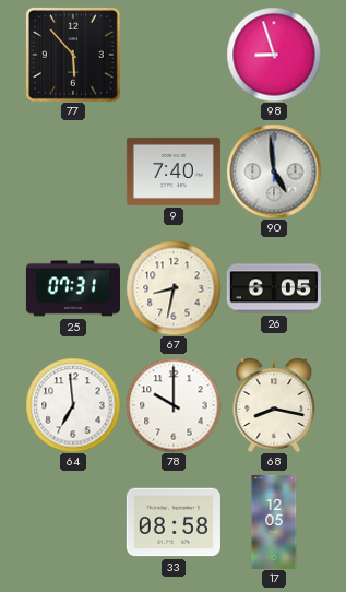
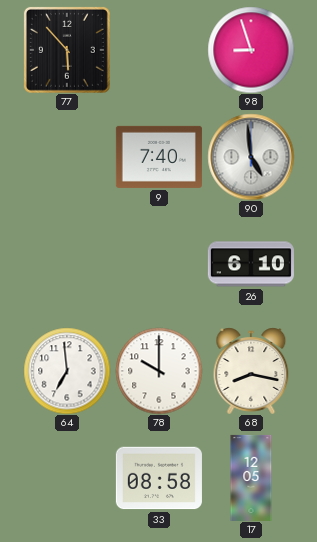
25: 07:31 -> none
67: 8:32 -> none
26: 6:05 -> 6:10
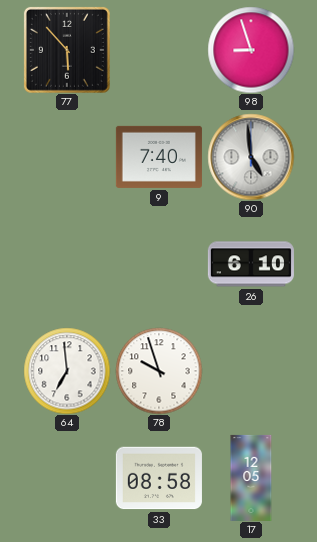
78: 10:00 -> 9:57
68: 8:17 -> none
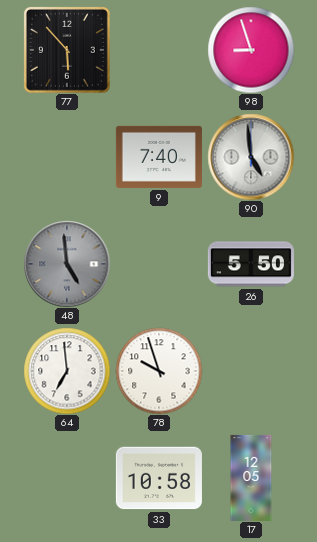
48: none -> 4:59
26: 6:10 -> 5:50
33: 08:58 -> 10:58
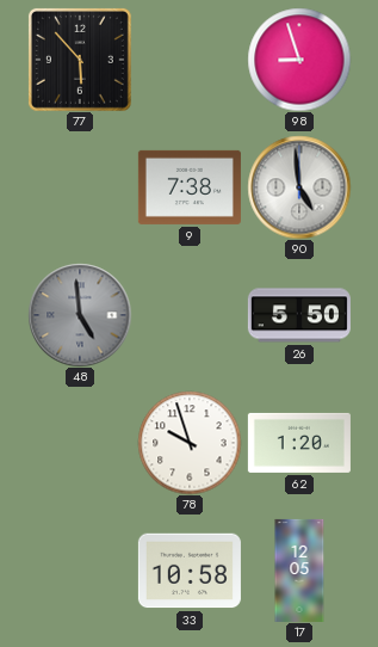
9: 7:40 -> 7:38
64: 6:59 -> none
62: none -> 1:20
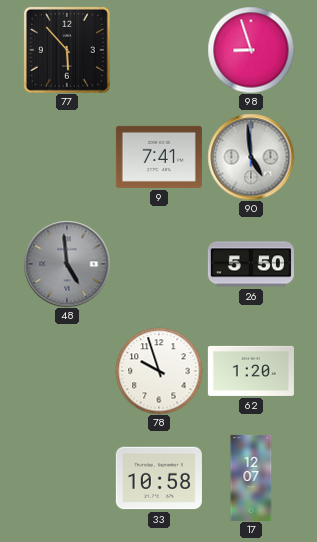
9: 7:38 -> 7:41
17: 12:05 -> 12:07
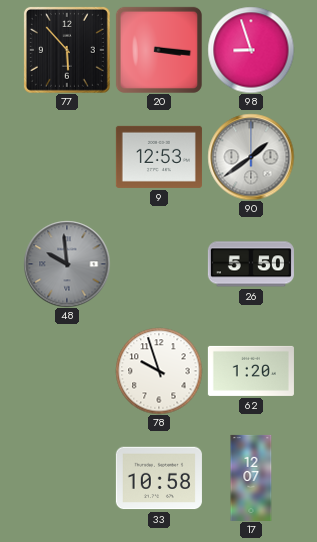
20: none -> 3:16
9: 7:41 -> 12:53
90: 4:59 -> 1:39
48: 4:59 -> 9:59
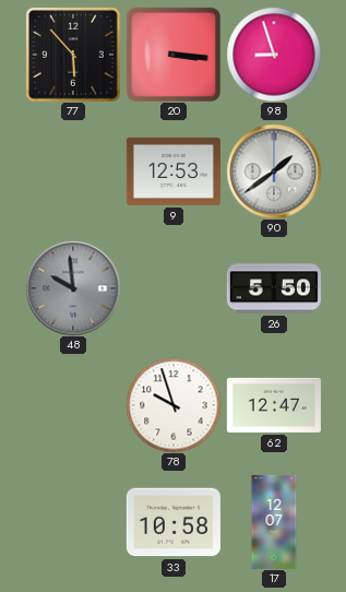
62: 1:20 -> 12:47
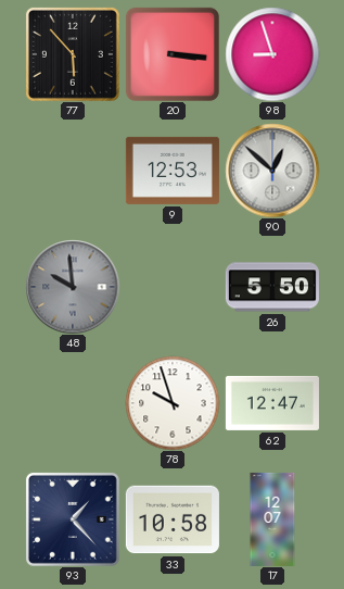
90: 1:39 -> 12:52
93: none -> 1:23
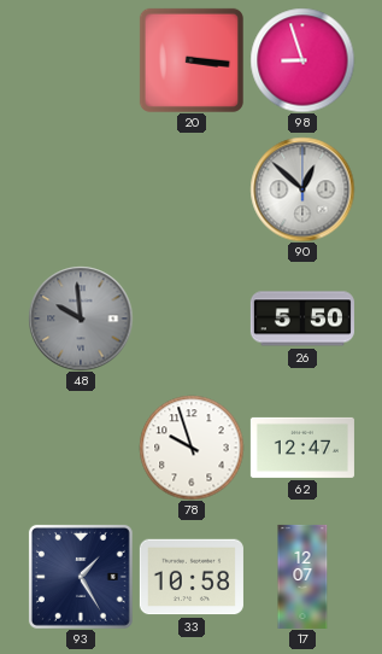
77: 5:53 -> none
9: 12:53 -> none
93: 1:23 -> 1:25
